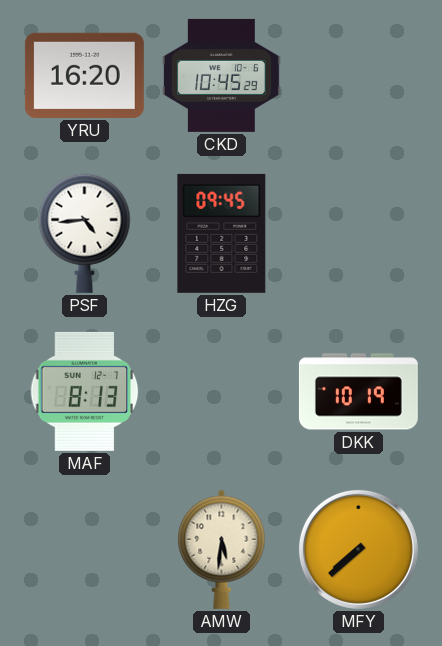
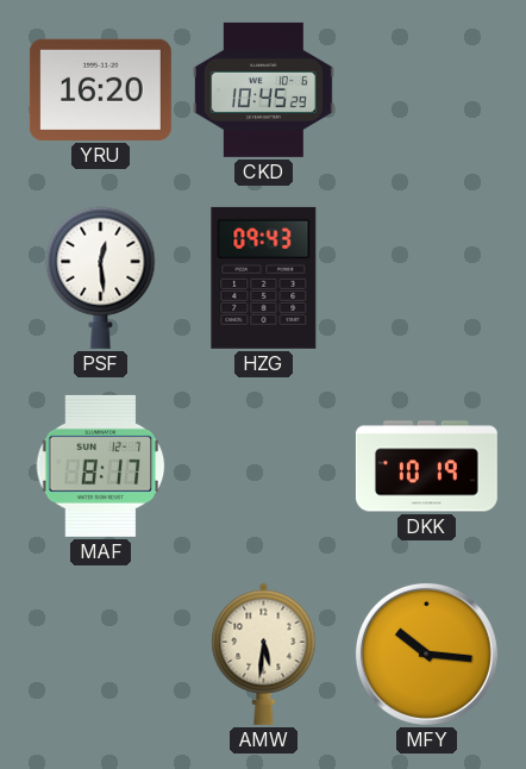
PSF: 4:44 -> 12:29
HZG: 09:45 -> 09:43
MAF: 8:13 -> 8:17
MFY: 7:38 -> 10:16
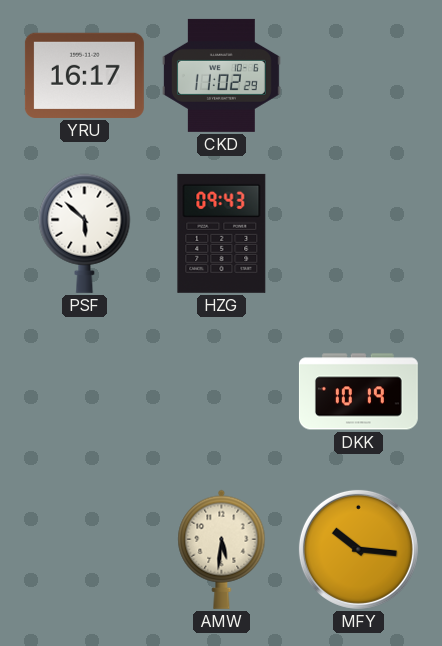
YRU: 16:20 -> 16:17
CKD: 10:45 -> 11:02
PSF: 12:29 -> 5:52
MAF: 8:17 -> none
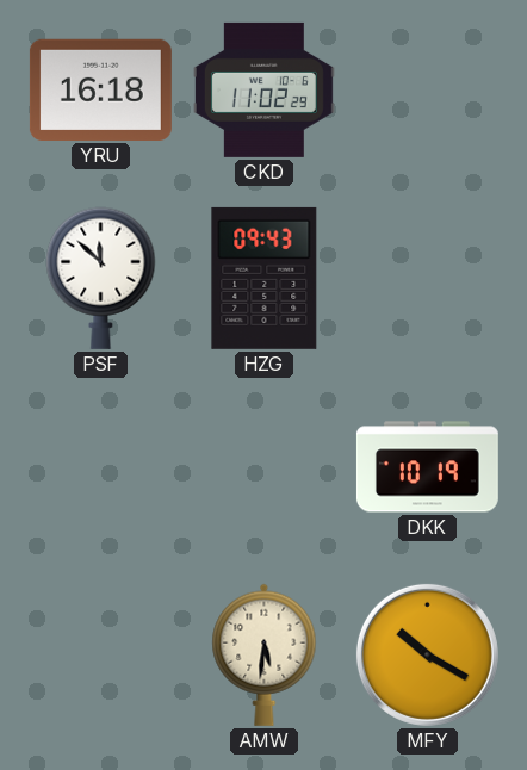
YRU: 16:17 -> 16:18
PSF: 5:52 -> 11:52
MFY: 10:16 -> 10:20
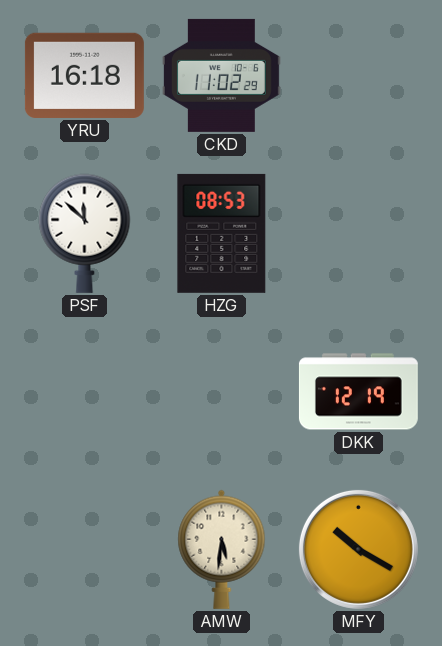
HZG: 09:43 -> 08:53
DKK: 10:19 -> 12:19
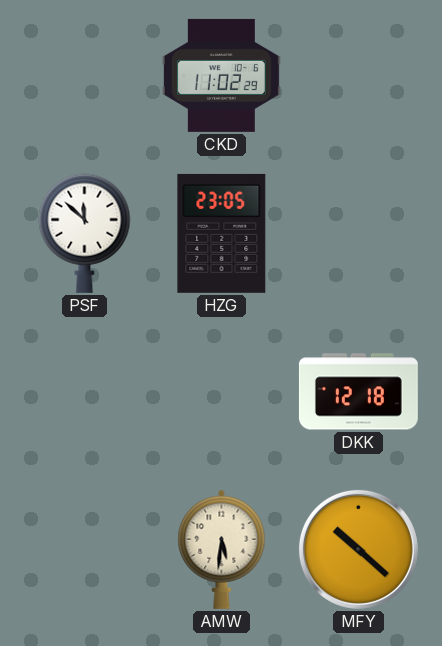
YRU: 16:18 -> none
HZG: 08:53 -> 23:05
DKK: 12:19 -> 12:18
MFY: 10:20 -> 10:22
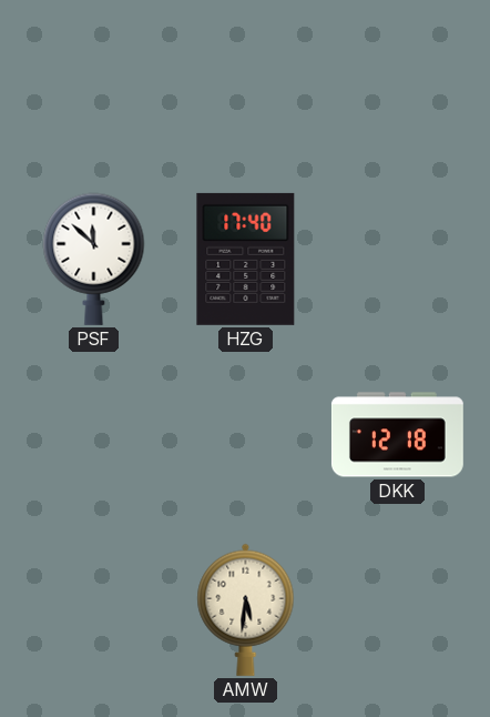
CKD: 11:02 -> none
HZG: 23:05 -> 17:40
MFY: 10:22 -> none
